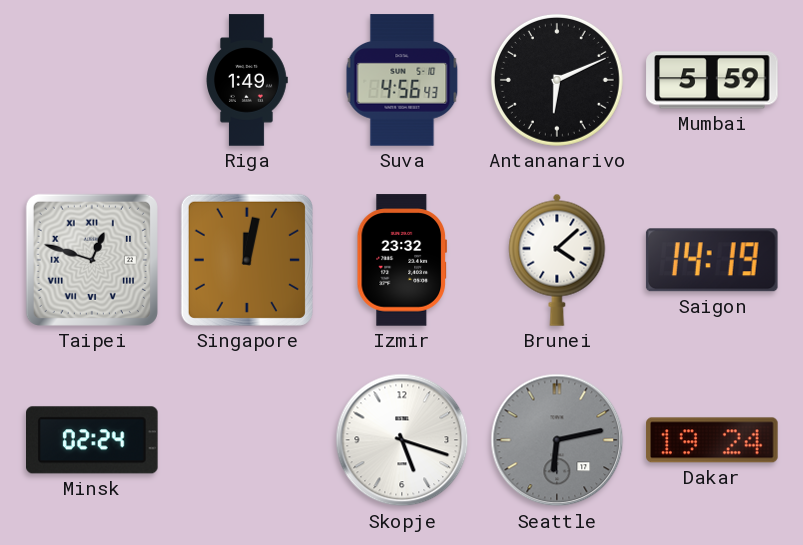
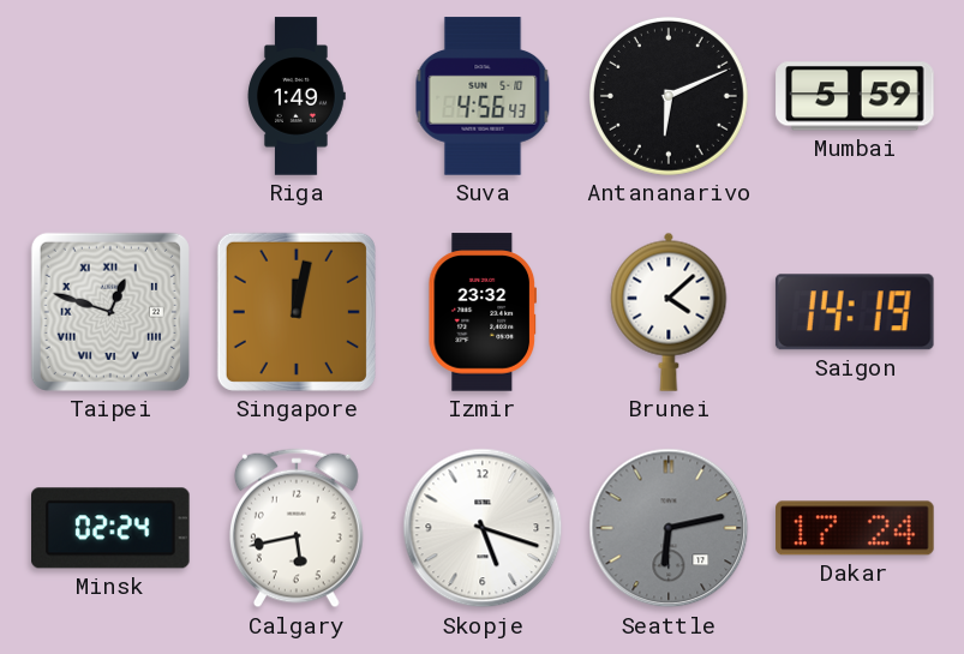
Calgary: none -> 5:43
Dakar: 19:24 -> 17:24
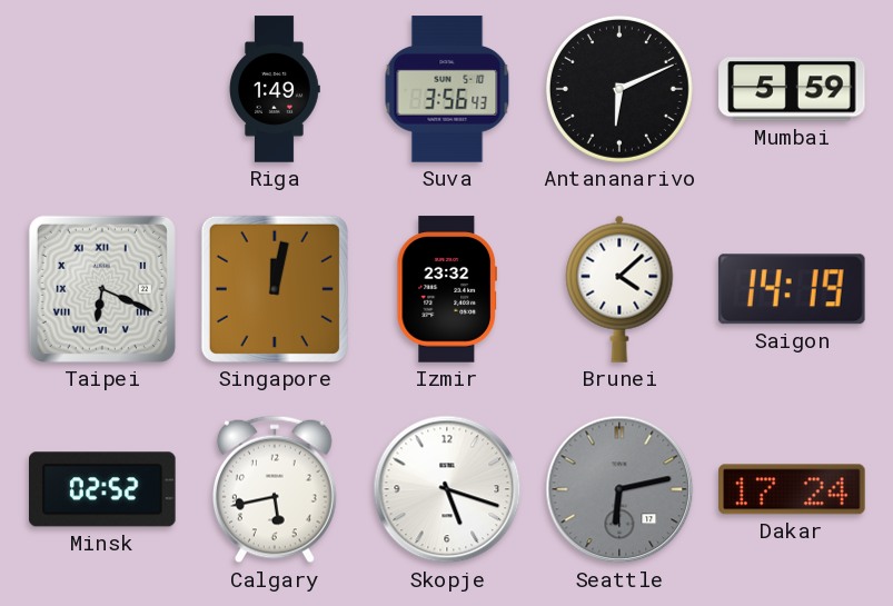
Suva: 4:56 -> 3:56
Taipei: 12:48 -> 6:19
Minsk: 02:24 -> 02:52
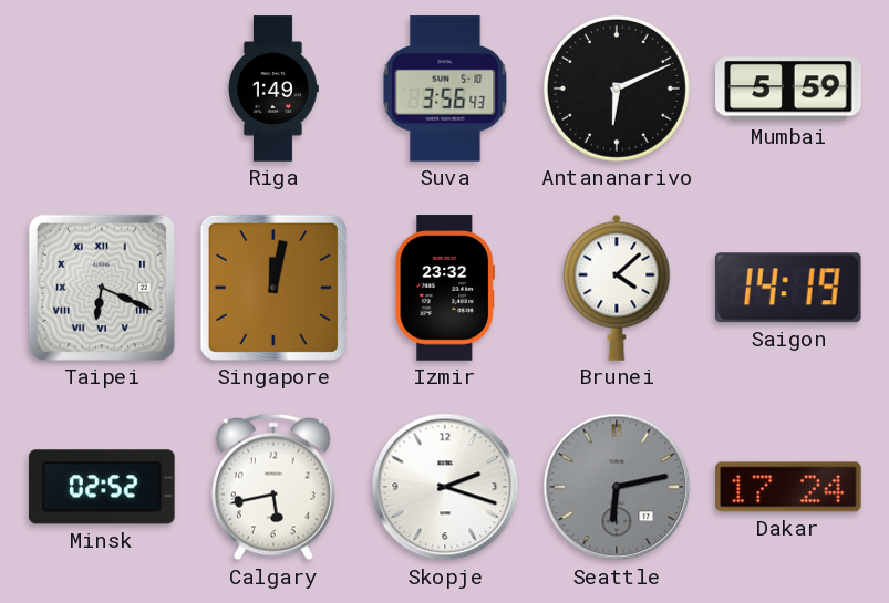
Skopje: 5:18 -> 2:18
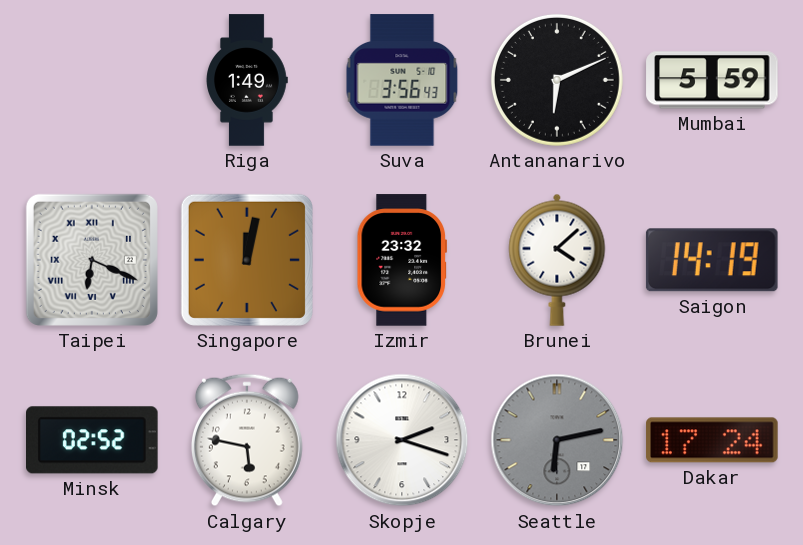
Calgary: 5:43 -> 5:47
